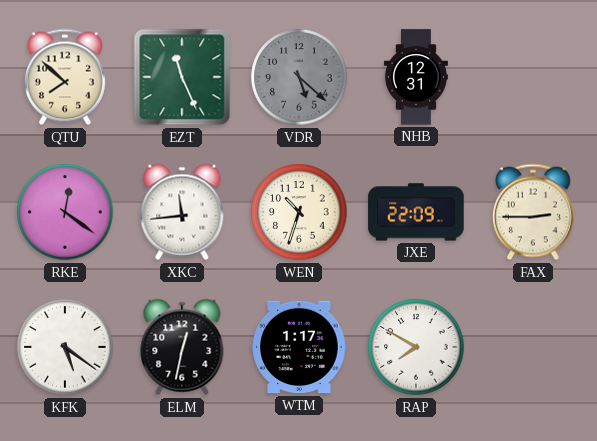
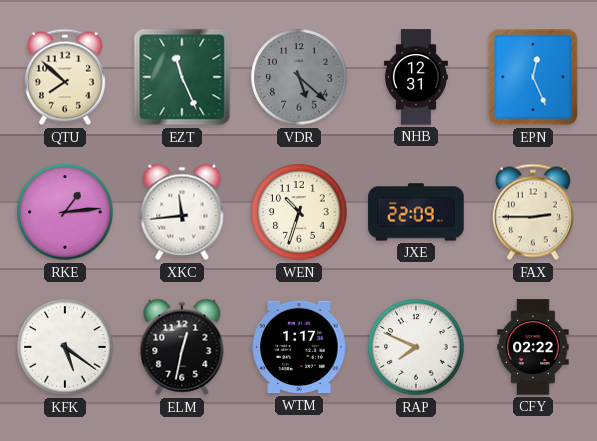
EPN: none -> 12:26
RKE: 12:21 -> 1:14
RAP: 7:50 -> 7:49
CFY: none -> 02:22
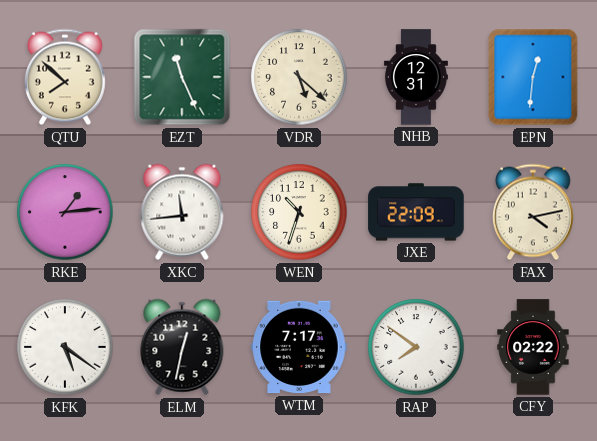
VDR dial: grey -> cream
EPN: 12:26 -> 12:31
FAX: 2:45 -> 4:13
WTM: 1:17 -> 7:17
RAP: 7:49 -> 7:51
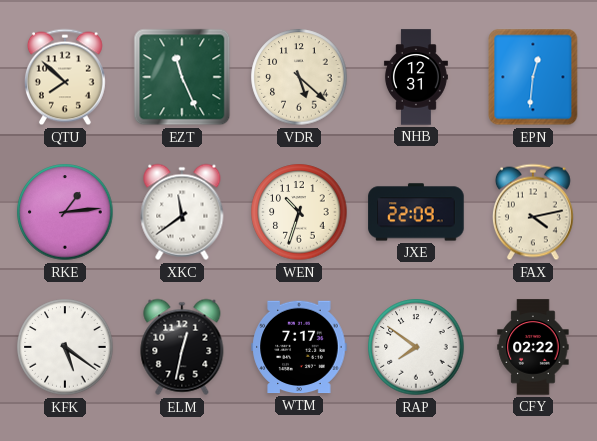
XKC: 11:44 -> 11:39
